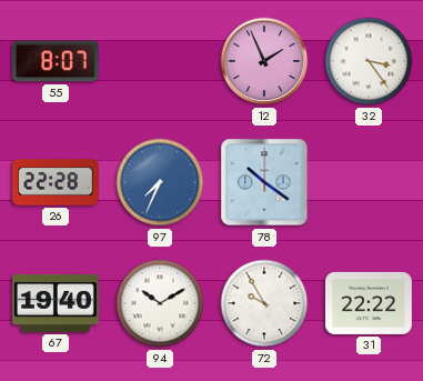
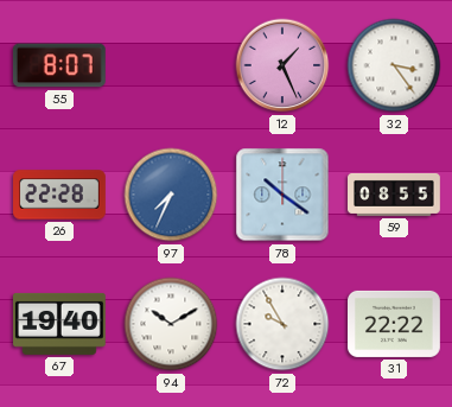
12: 1:56 -> 1:26
59: none -> 08:55
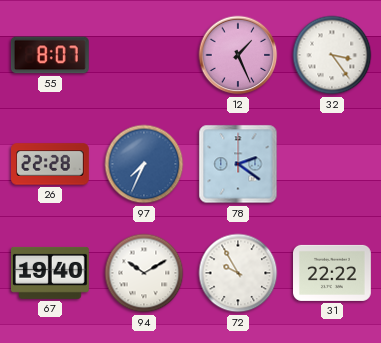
78: 10:21 -> 2:21
59: 08:55 -> none
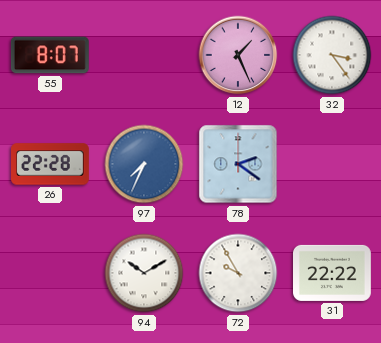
67: 19:40 -> none
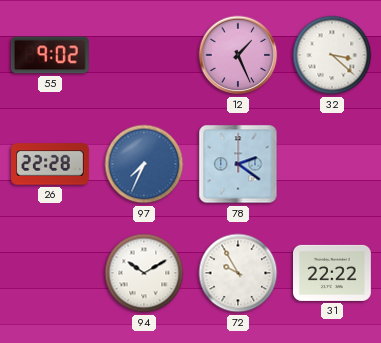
55: 8:07 -> 9:02
32: 3:24 -> 3:22
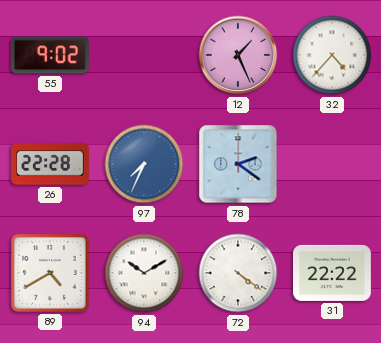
32: 3:22 -> 4:37
89: none -> 4:40
72: 9:55 -> 4:21
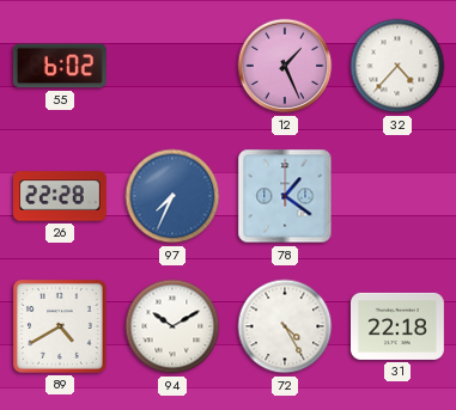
55: 9:02 -> 6:02
78: 2:21 -> 1:21
72: 4:21 -> 4:25
31: 22:22 -> 22:18
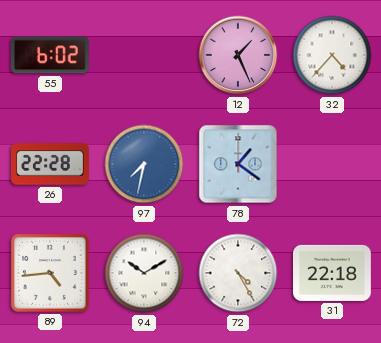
97: 7:34 -> 7:32
89: 4:40 -> 4:44
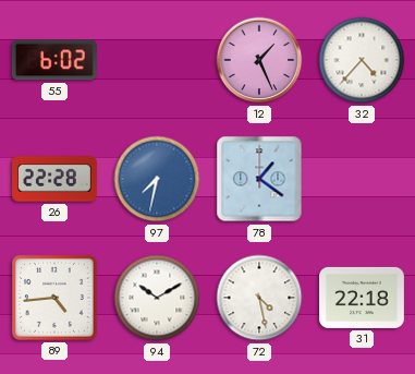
72: 4:25 -> 4:28
